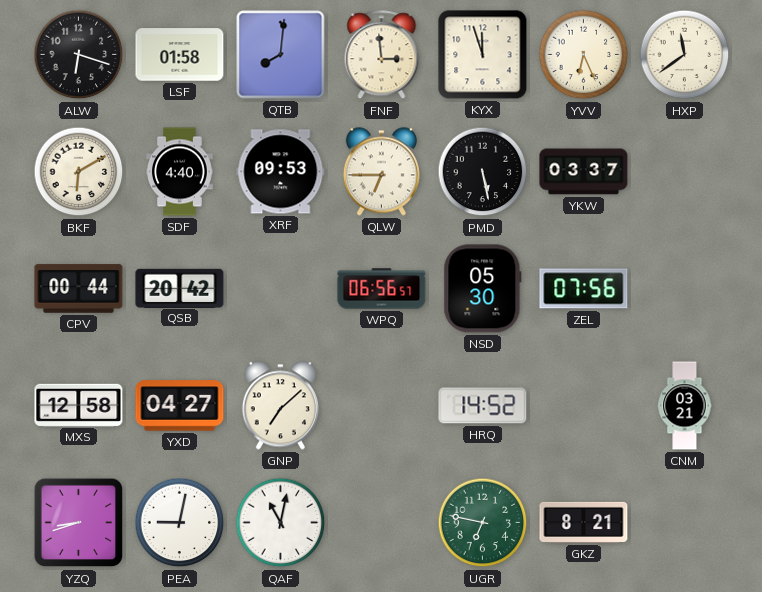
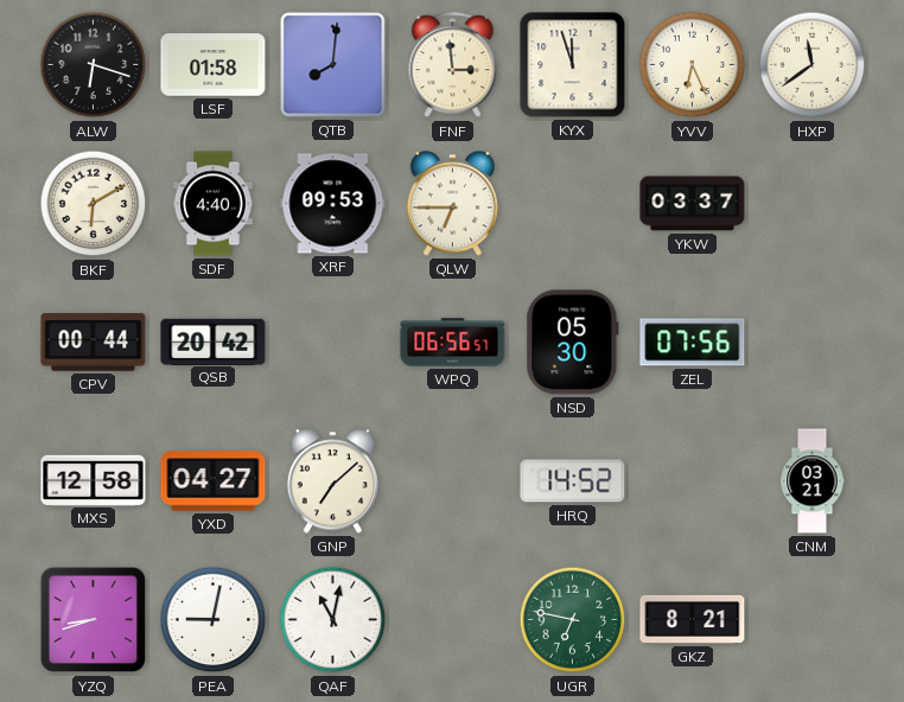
PMD: 5:28 -> none
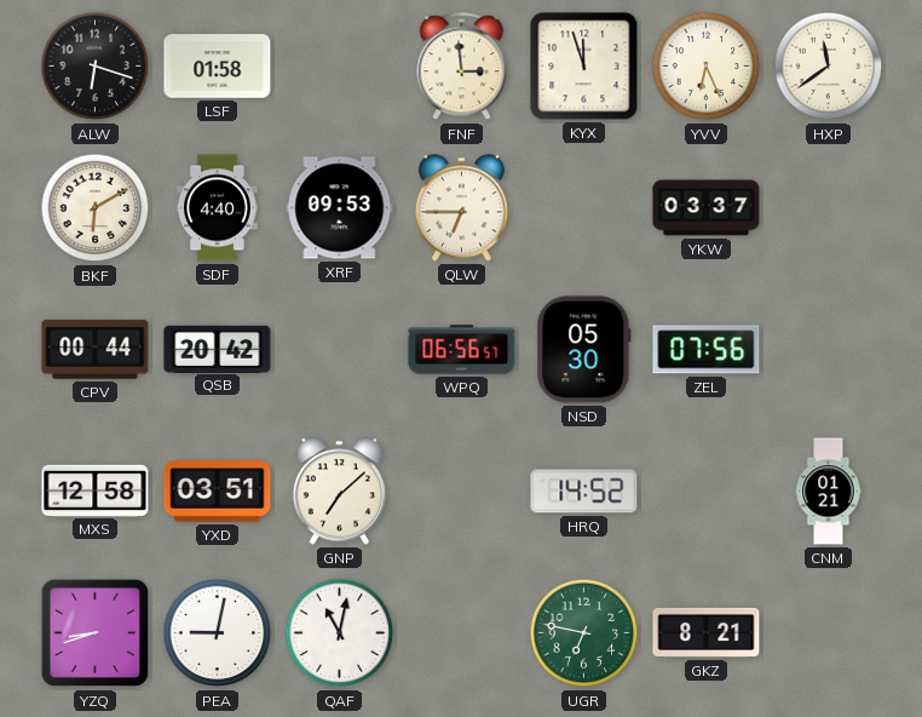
QTB: 8:01 -> none
YXD: 04:27 -> 03:51
CNM: 03:21 -> 01:21
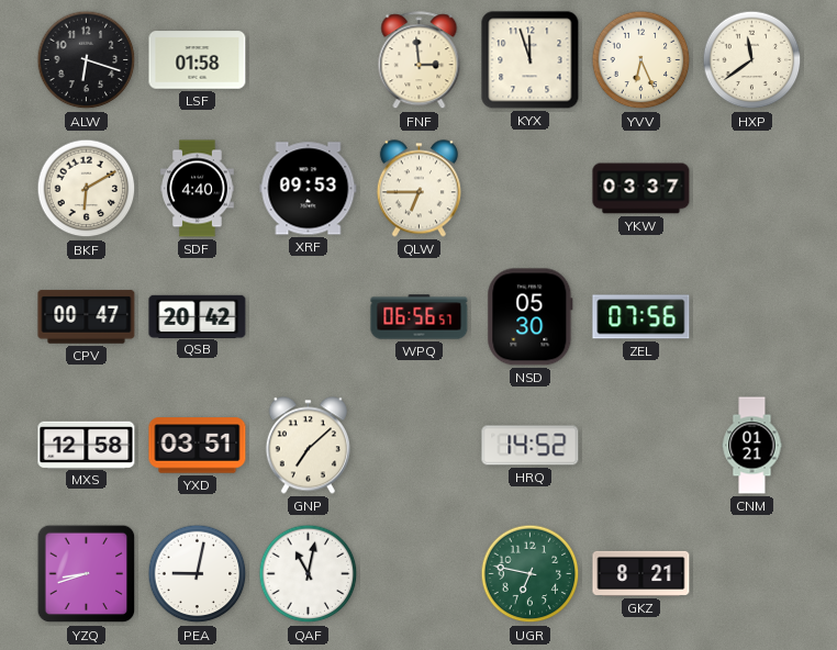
CPV: 00:44 -> 00:47
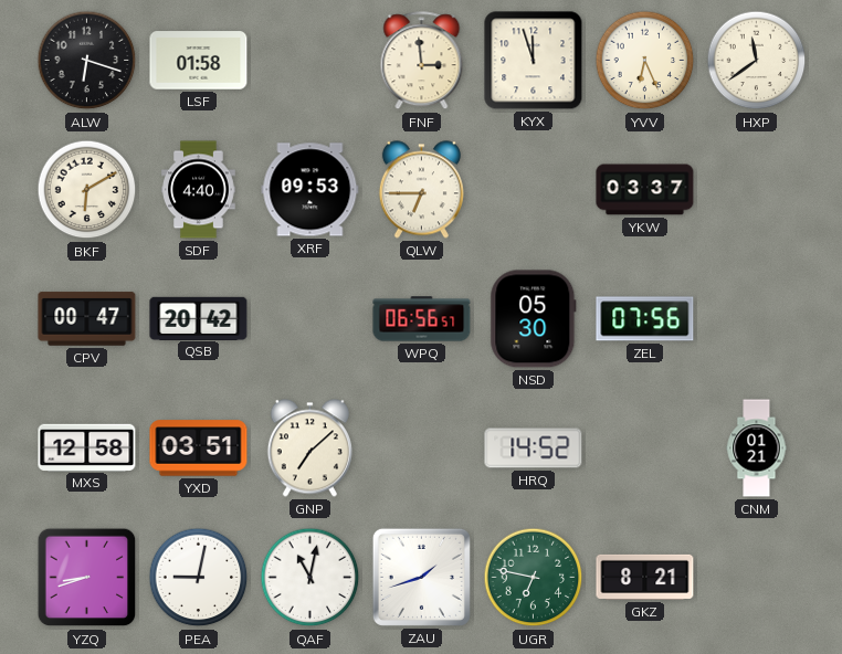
ZAU: none -> 1:42
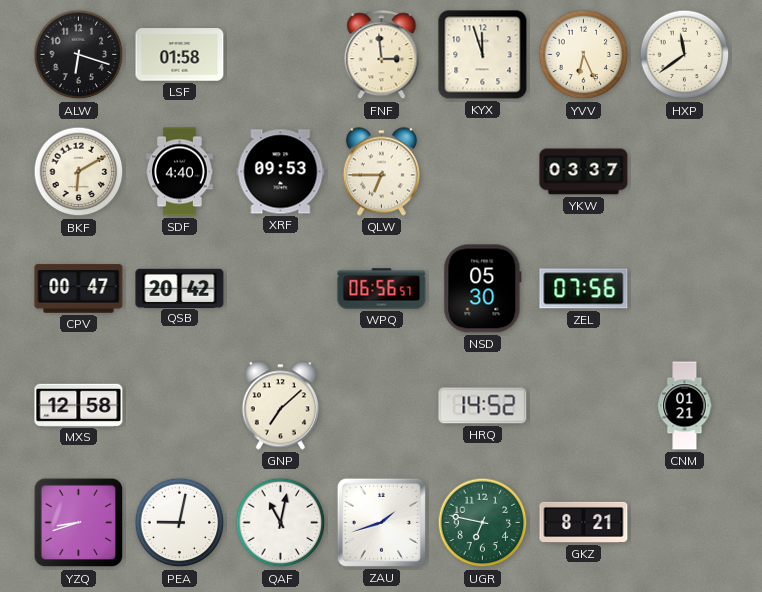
YXD: 03:51 -> none
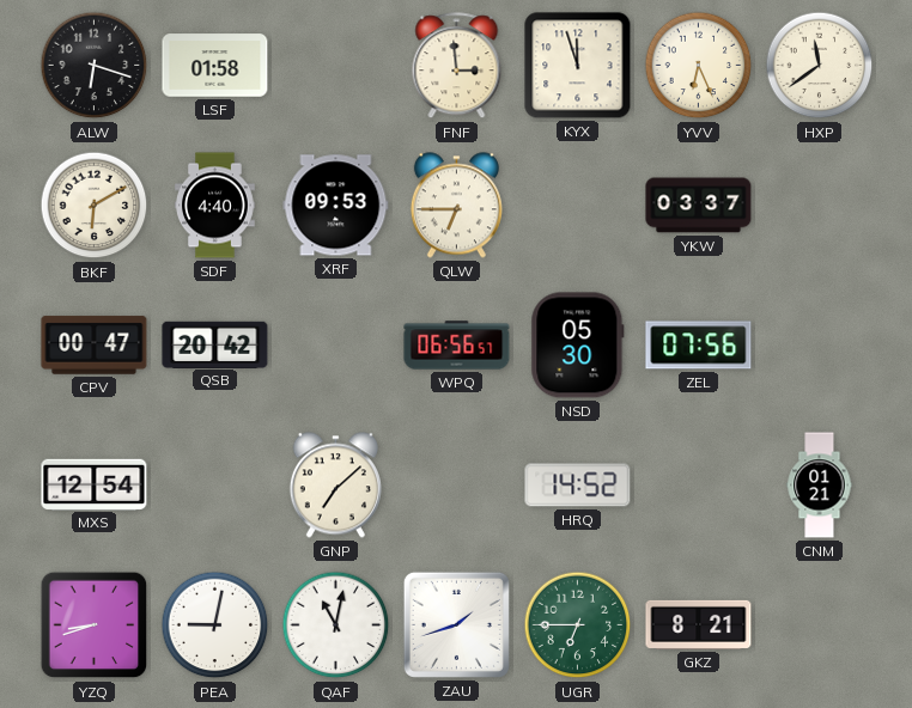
MXS: 12:58 -> 12:54
UGR: 6:47 -> 6:45
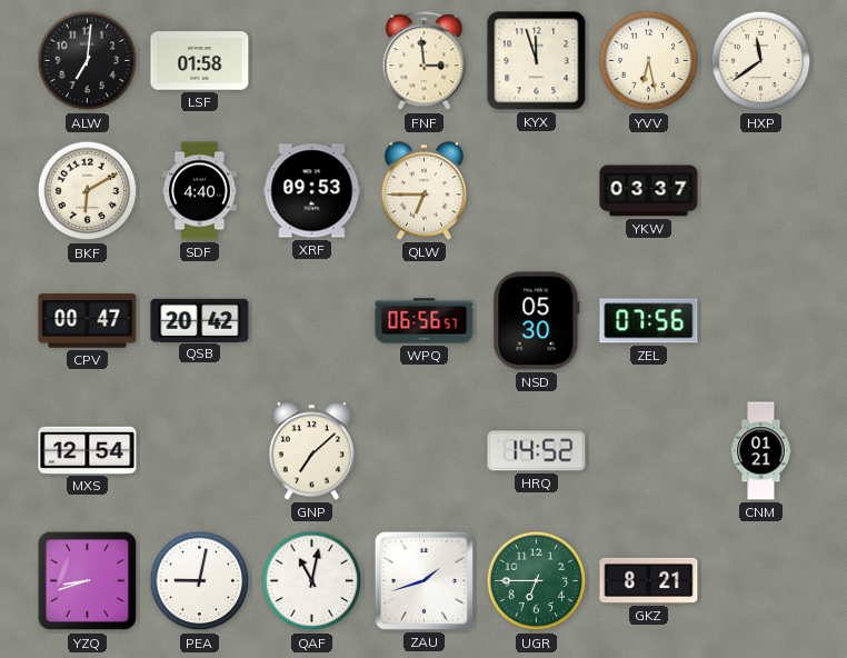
ALW: 6:18 -> 7:01
YVV: 6:26 -> 6:28
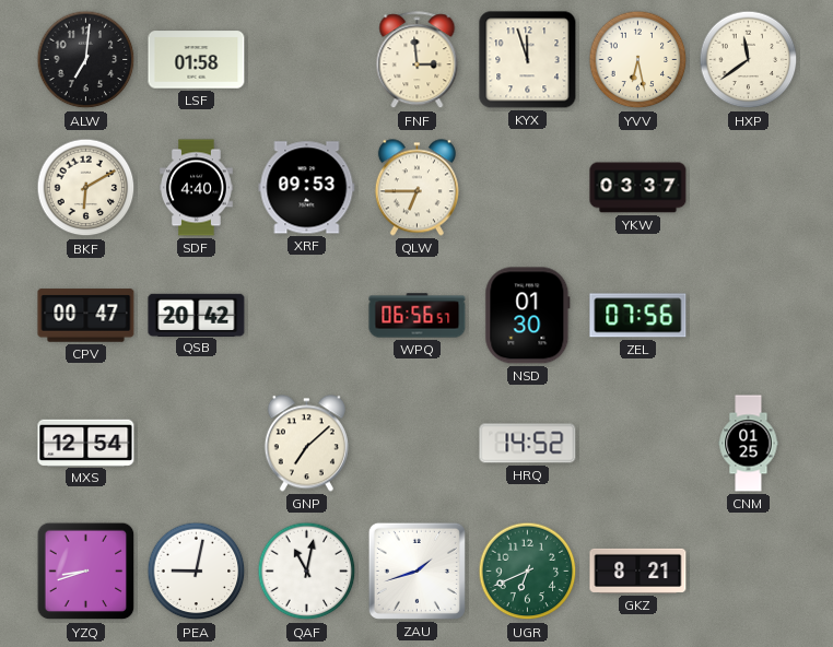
NSD: 05:30 -> 01:30
CNM: 01:21 -> 01:25
UGR: 6:45 -> 6:41
